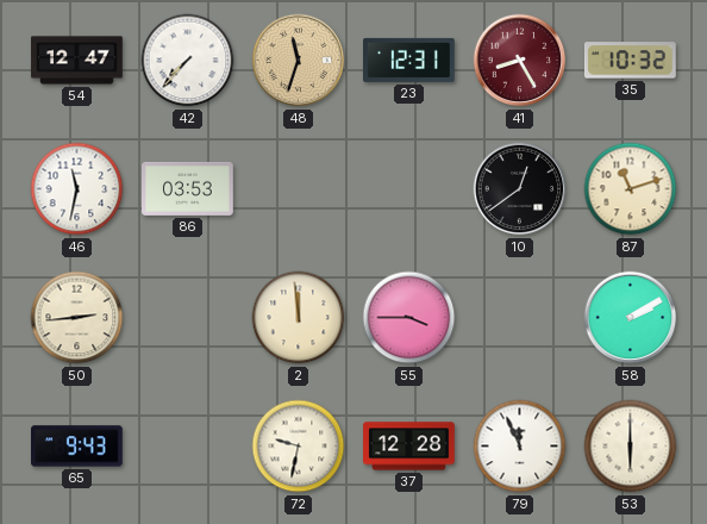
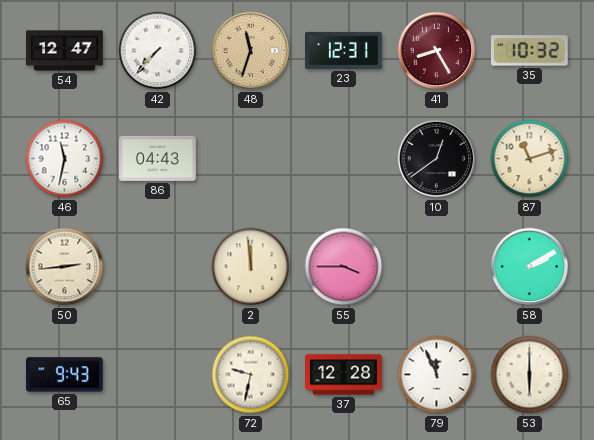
86: 03:53 -> 04:43
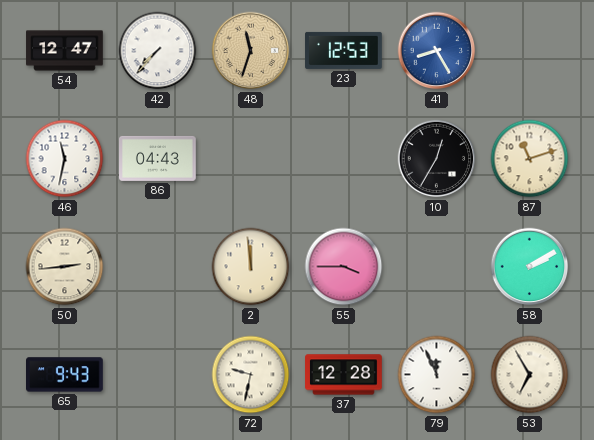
23: 12:31 -> 12:53
41 dial: burgundy -> blue
35: 10:32 -> none
10: 12:39 -> 12:35
53: 6:00 -> 6:55
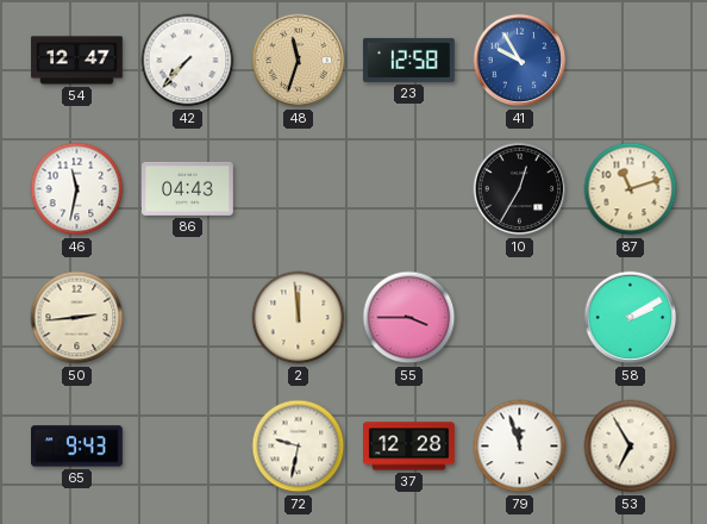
23: 12:53 -> 12:58
41: 8:25 -> 9:55
79: 11:56 -> 11:57
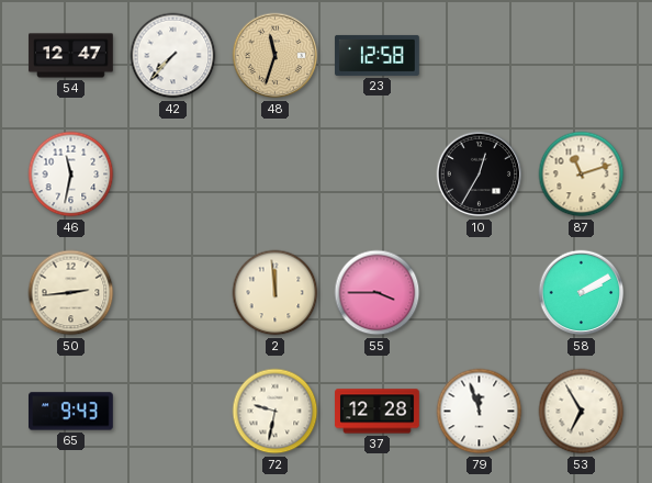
41: 9:55 -> none
86: 04:43 -> none
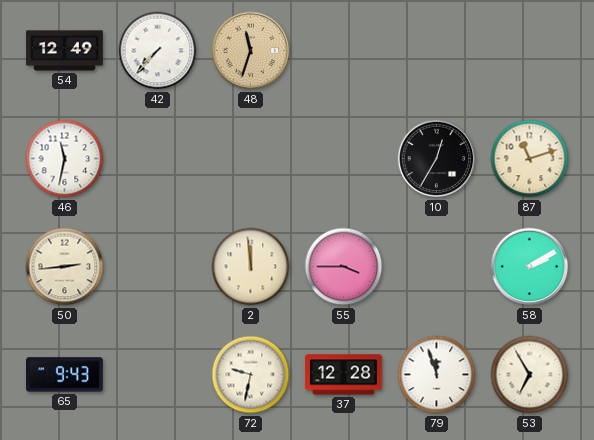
54: 12:47 -> 12:49
23: 12:58 -> none
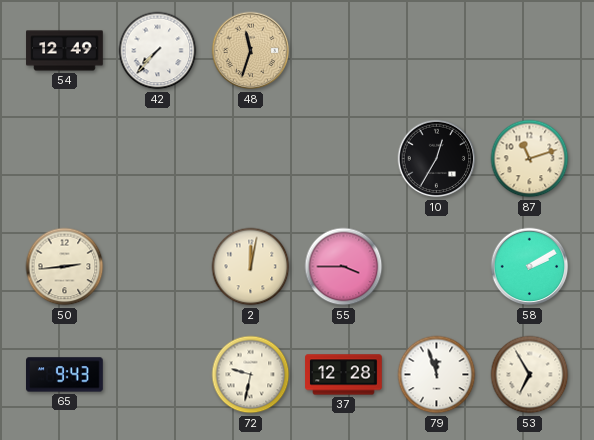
46: 11:32 -> none
2: 11:59 -> 12:02
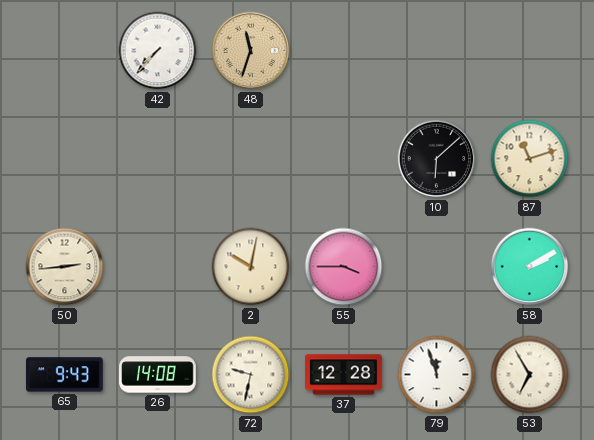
54: 12:49 -> none
10: 12:35 -> 6:08
2: 12:02 -> 10:02
26: none -> 14:08
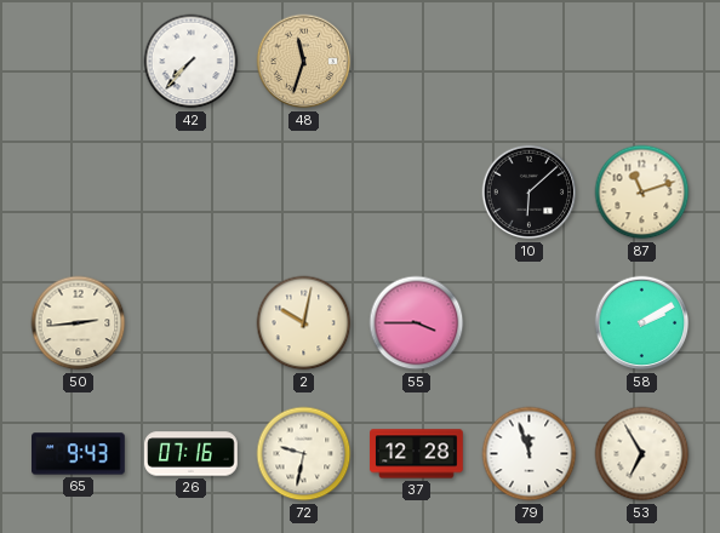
26: 14:08 -> 07:16
